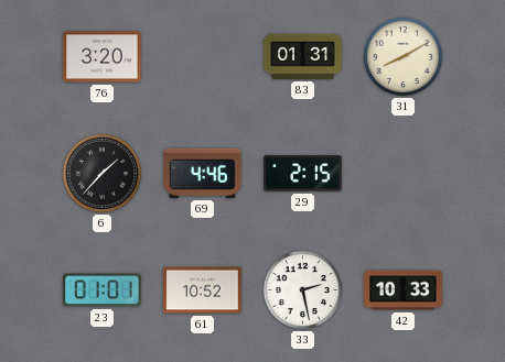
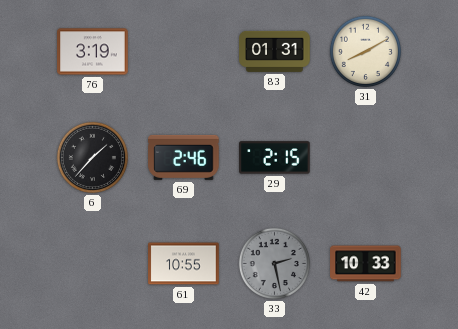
76: 3:20 -> 3:19
69: 4:46 -> 2:46
23: 01:01 -> none
61: 10:52 -> 10:55
33 dial: white -> grey
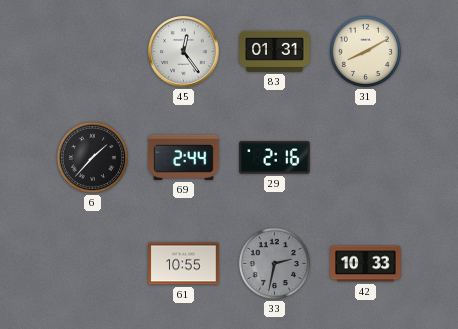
76: 3:19 -> none
45: none -> 12:24
69: 2:46 -> 2:44
29: 2:15 -> 2:16
33: 2:28 -> 2:32
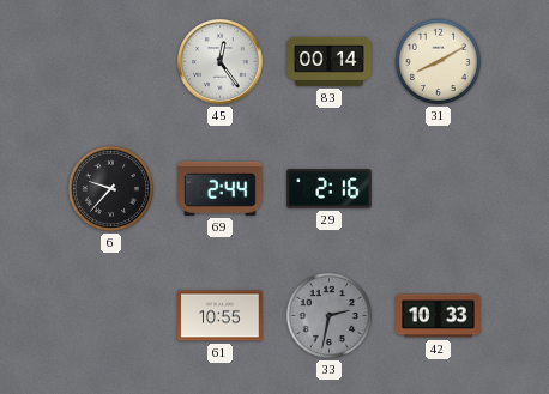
83: 01:31 -> 00:14
6: 1:37 -> 9:37
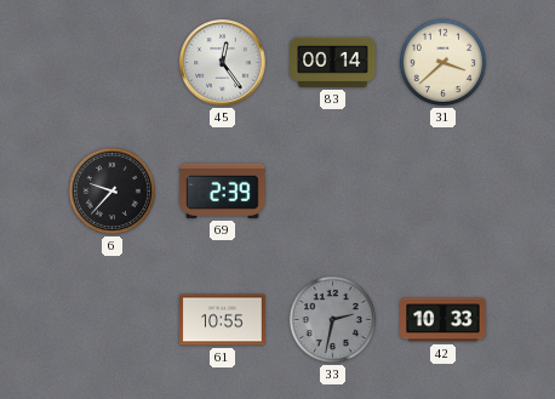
31: 8:10 -> 3:38
69: 2:44 -> 2:39
29: 2:16 -> none
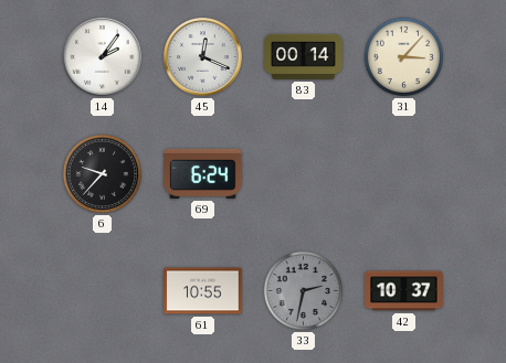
14: none -> 2:06
45: 12:24 -> 12:19
31: 3:38 -> 3:07
69: 2:39 -> 6:24
42: 10:33 -> 10:37
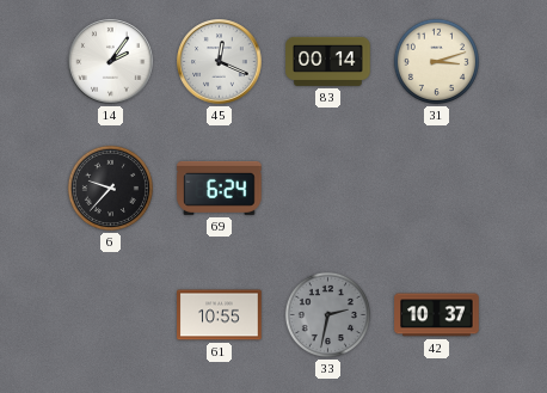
31: 3:07 -> 3:12
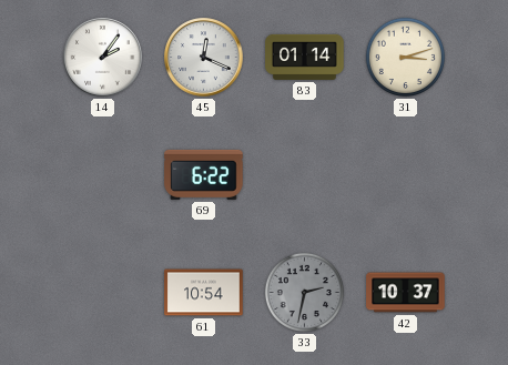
83: 00:14 -> 01:14
6: 9:37 -> none
69: 6:24 -> 6:22
61: 10:55 -> 10:54
